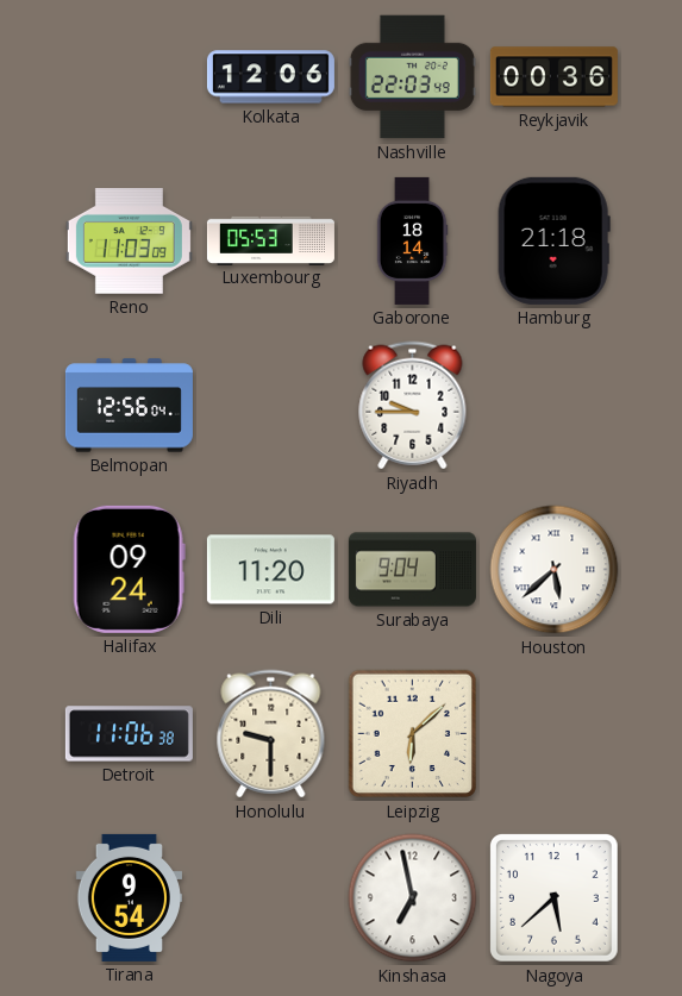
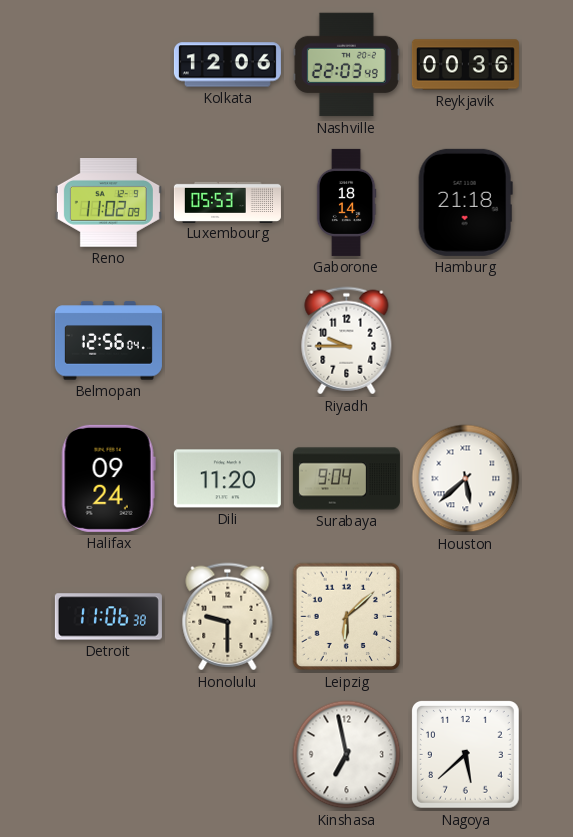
Reno: 11:03 -> 11:02
Tirana: 9:54 -> none
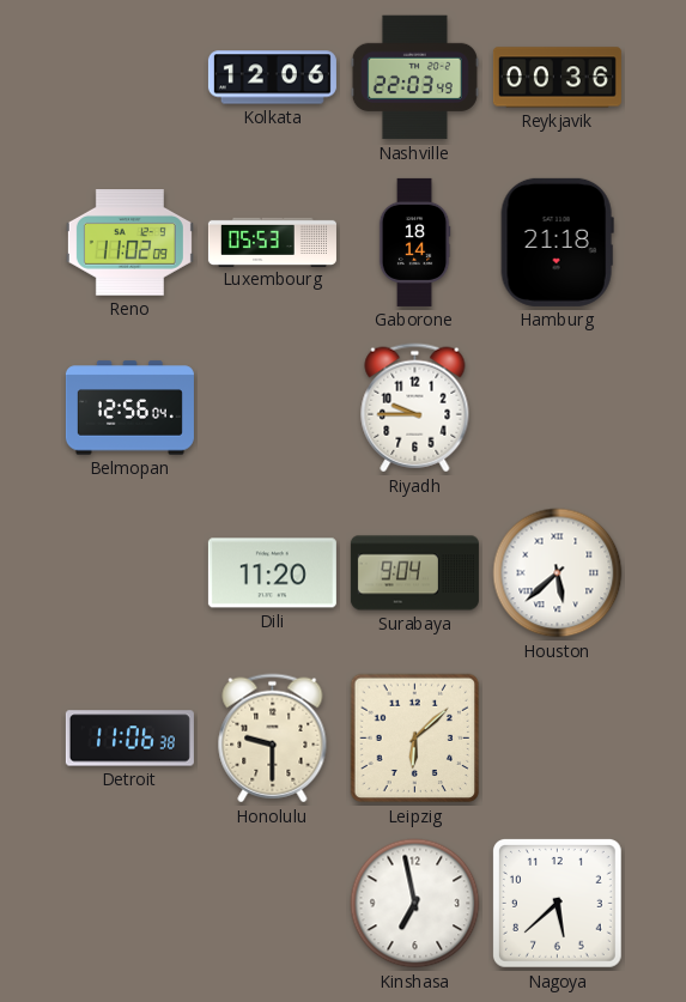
Halifax: 09:24 -> none
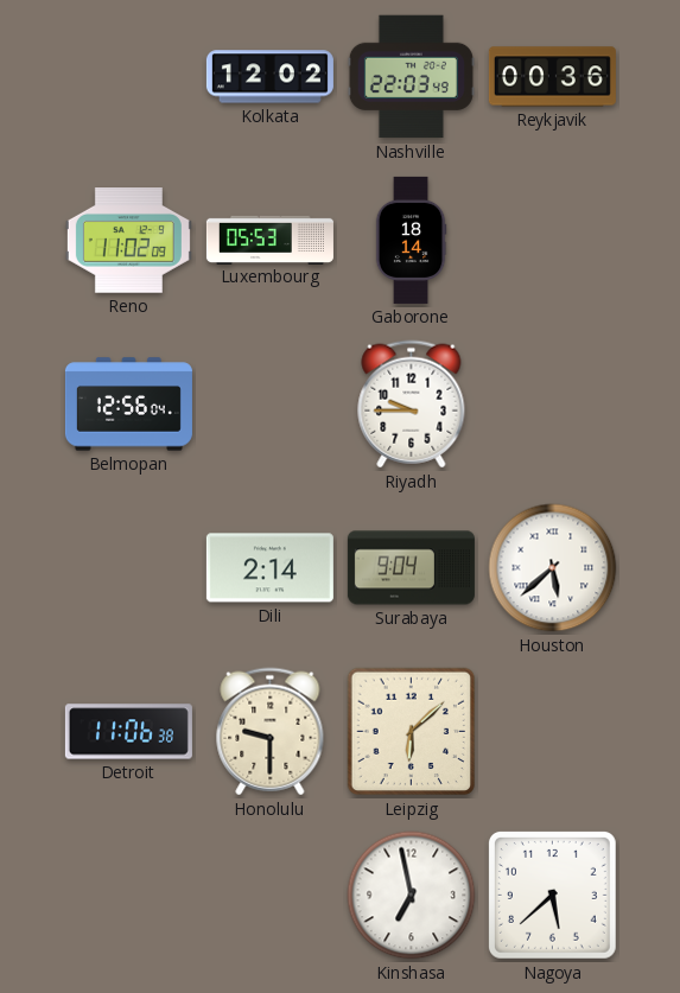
Kolkata: 12:06 -> 12:02
Hamburg: 21:18 -> none
Dili: 11:20 -> 2:14
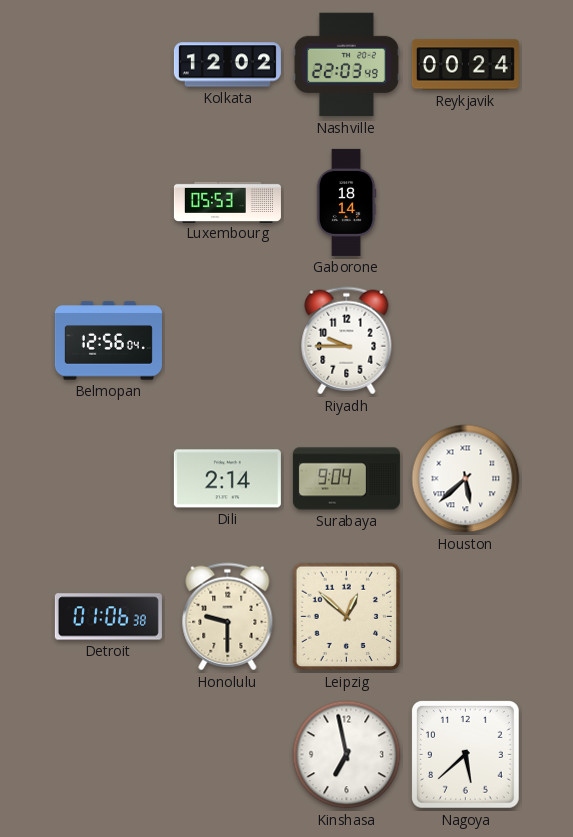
Reykjavik: 00:36 -> 00:24
Reno: 11:02 -> none
Detroit: 11:06 -> 01:06
Leipzig: 6:08 -> 12:52
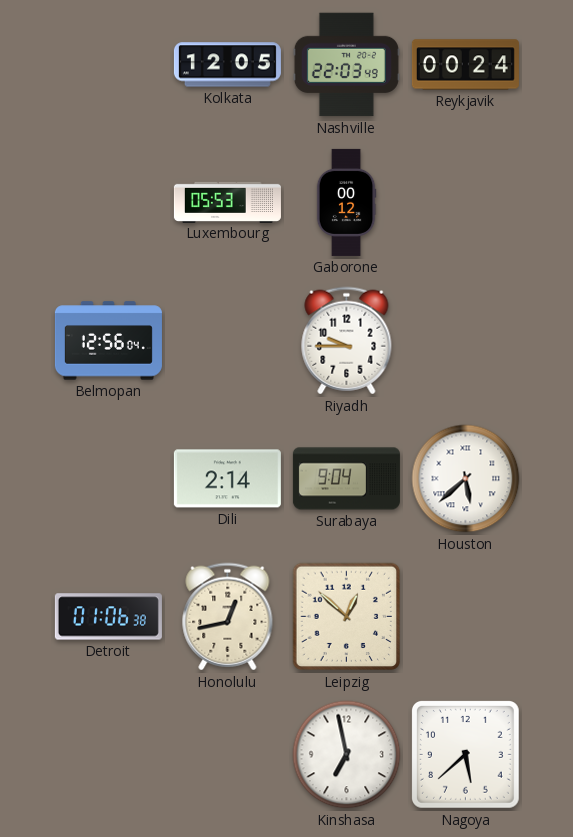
Kolkata: 12:02 -> 12:05
Gaborone: 18:14 -> 00:12
Honolulu: 9:30 -> 12:43
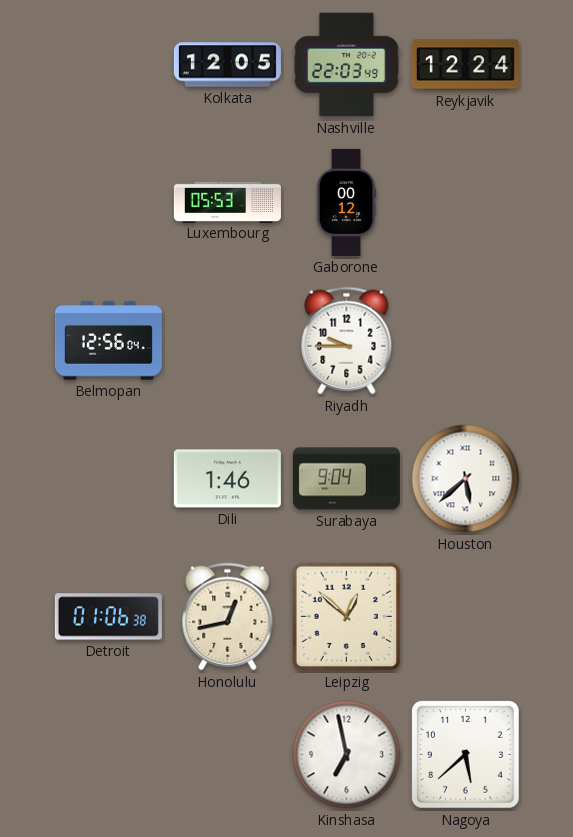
Reykjavik: 00:24 -> 12:24
Dili: 2:14 -> 1:46
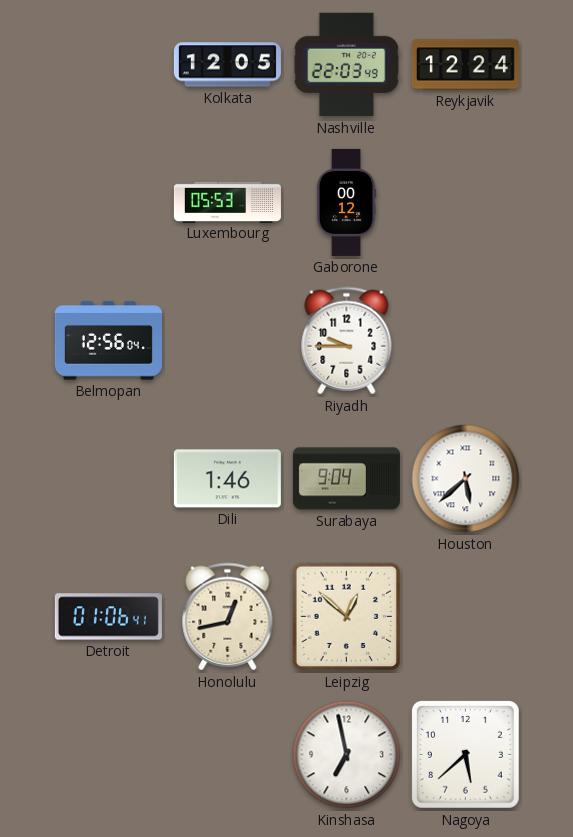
Detroit: 01:06:38 -> 01:06:41
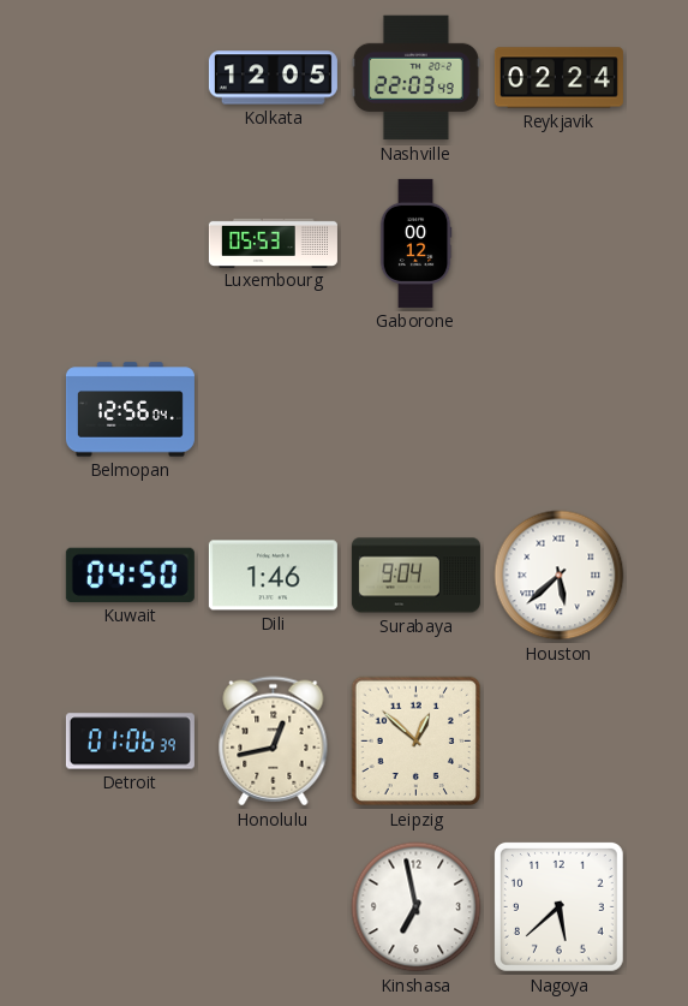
Reykjavik: 12:24 -> 02:24
Riyadh: 9:45 -> none
Kuwait: none -> 04:50
Detroit: 01:06:41 -> 01:06:39
